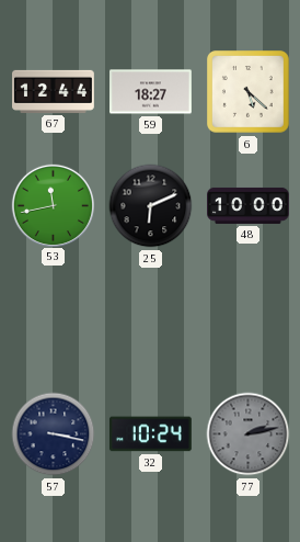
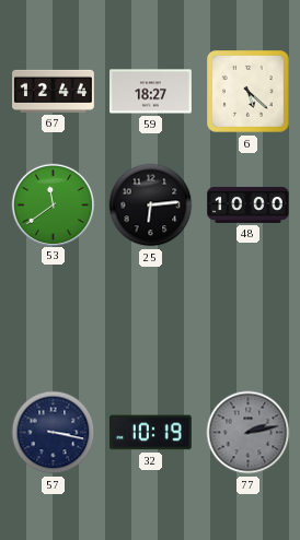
53: 11:43 -> 11:39
25: 6:11 -> 6:14
32: 10:24 -> 10:19
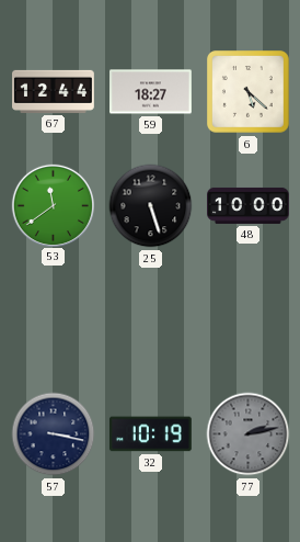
25: 6:14 -> 5:27
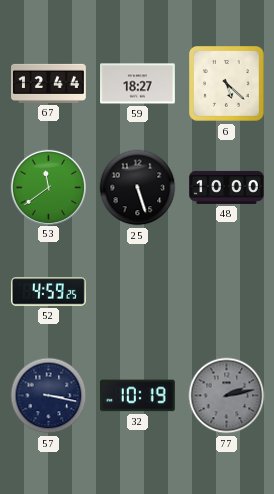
52: none -> 4:59
